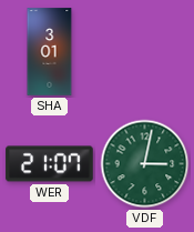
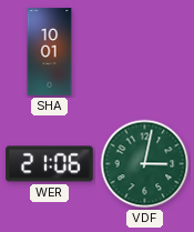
SHA: 3:01 -> 10:01
WER: 21:07 -> 21:06
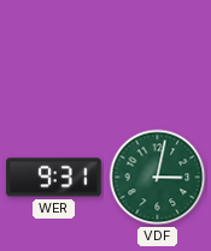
SHA: 10:01 -> none
WER: 21:06 -> 9:31
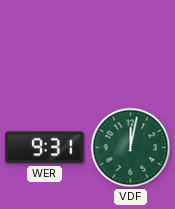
VDF: 3:02 -> 12:02
